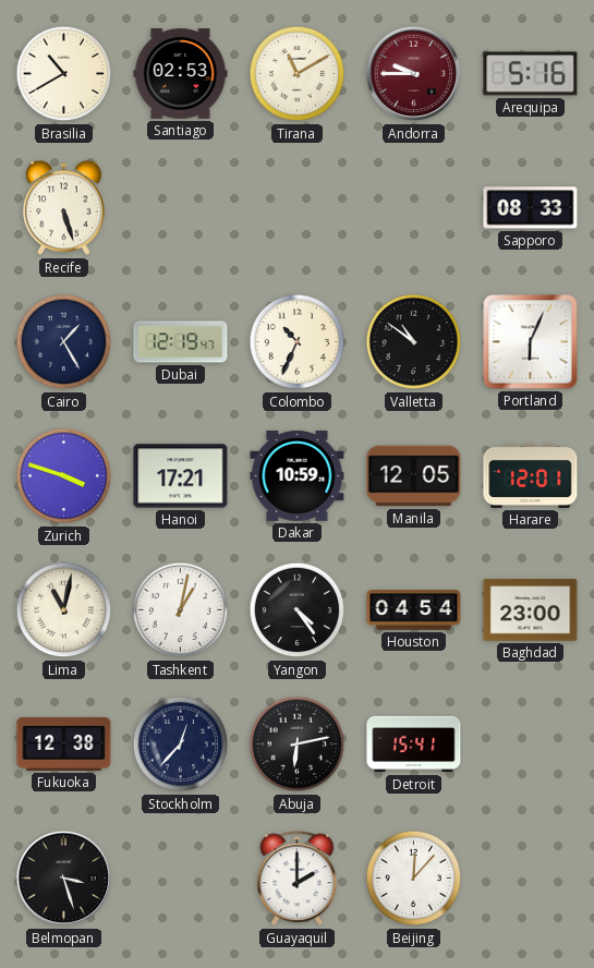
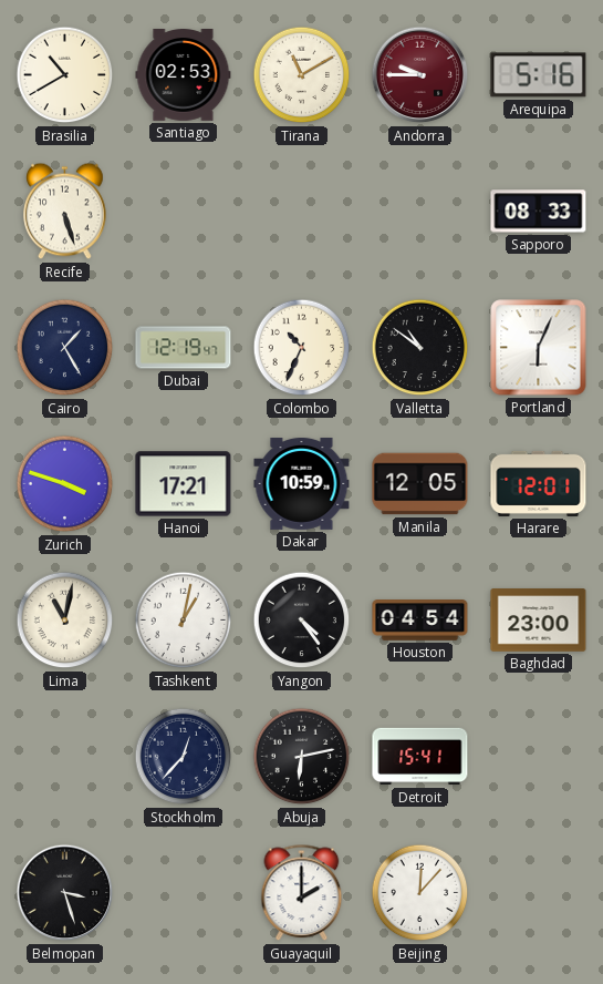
Fukuoka: 12:38 -> none
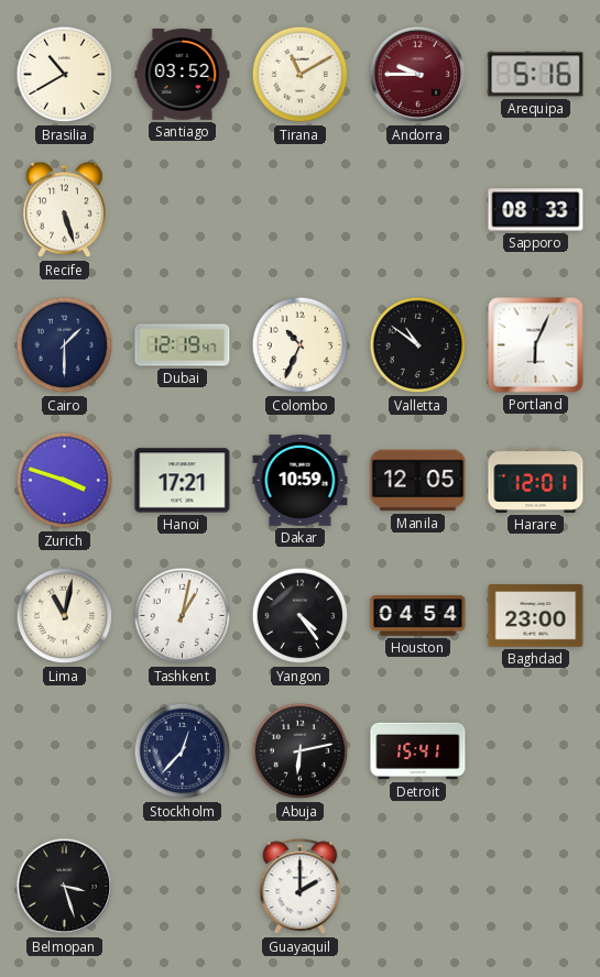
Santiago: 02:53 -> 03:52
Cairo: 1:25 -> 1:30
Beijing: 12:07 -> none
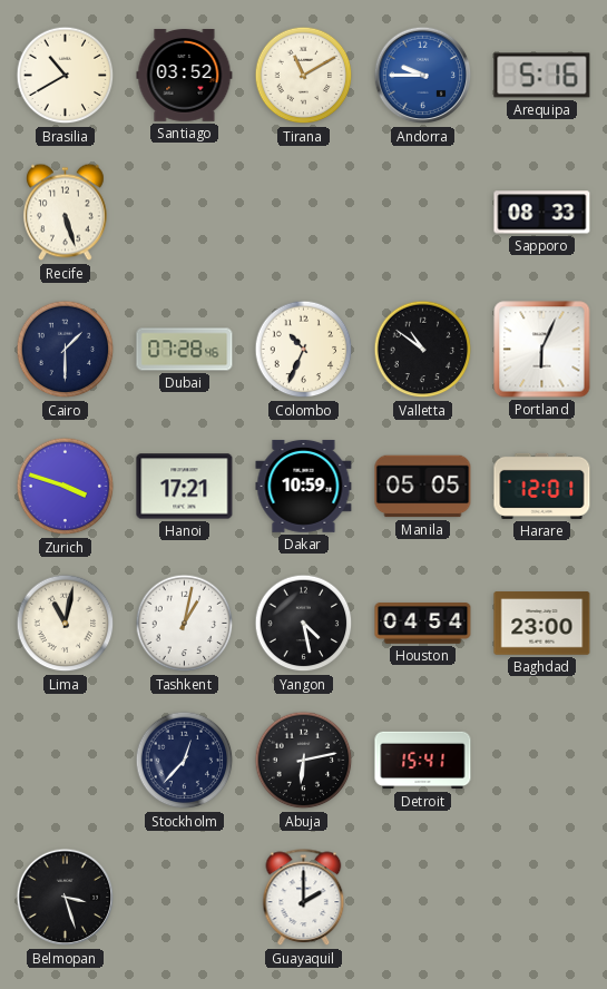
Andorra dial: burgundy -> blue
Dubai: 12:19 -> 07:28
Manila: 12:05 -> 05:05
Yangon: 4:24 -> 4:28
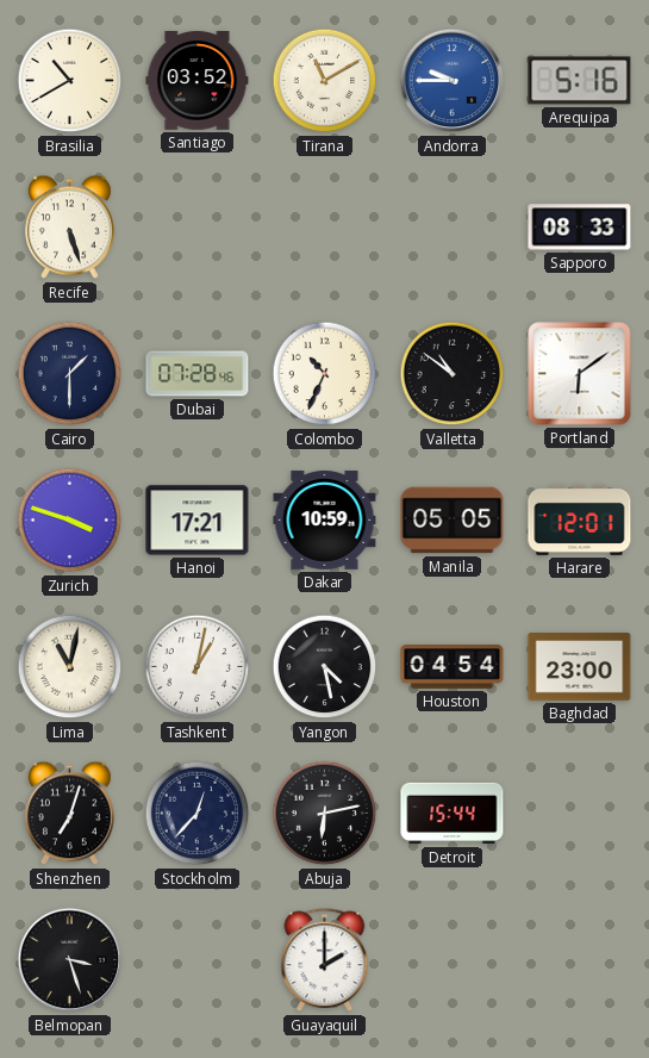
Portland: 6:04 -> 6:09
Shenzhen: none -> 7:03
Detroit: 15:41 -> 15:44
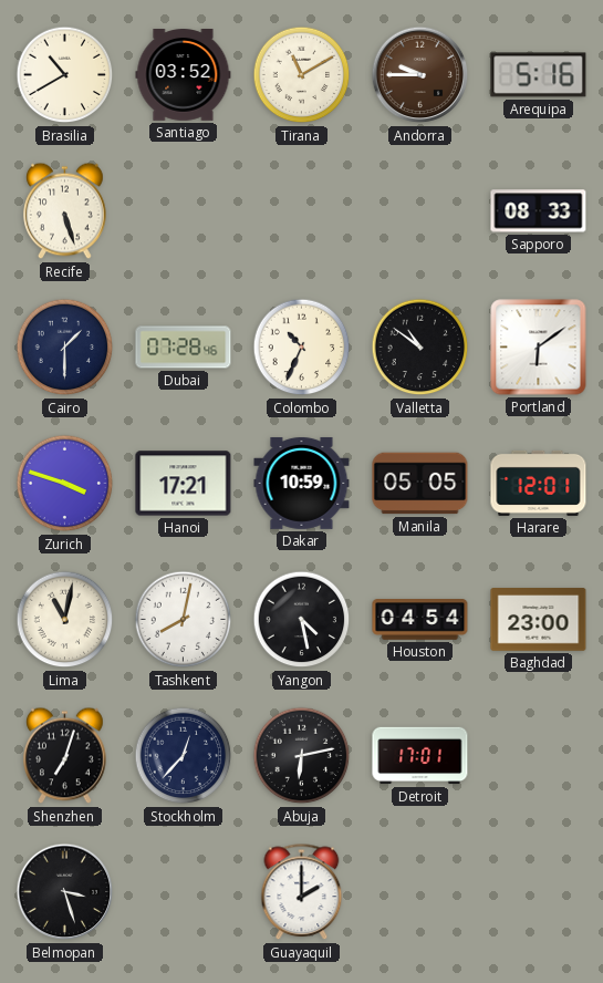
Andorra dial: blue -> brown
Tashkent: 1:02 -> 8:02
Detroit: 15:44 -> 17:01
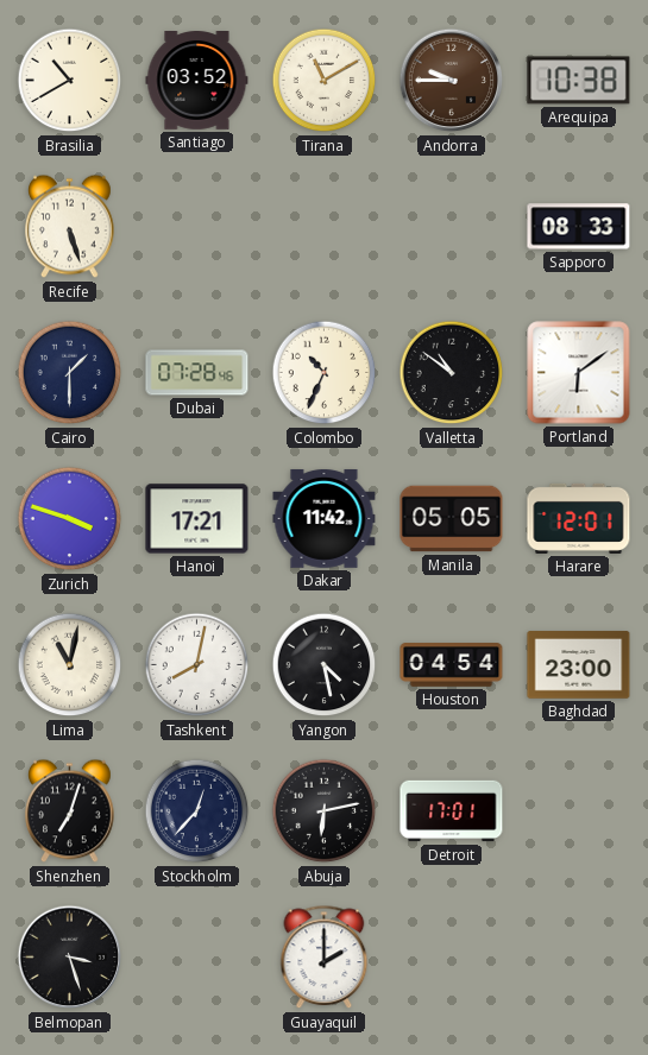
Arequipa: 5:16 -> 10:38
Dakar: 10:59 -> 11:42
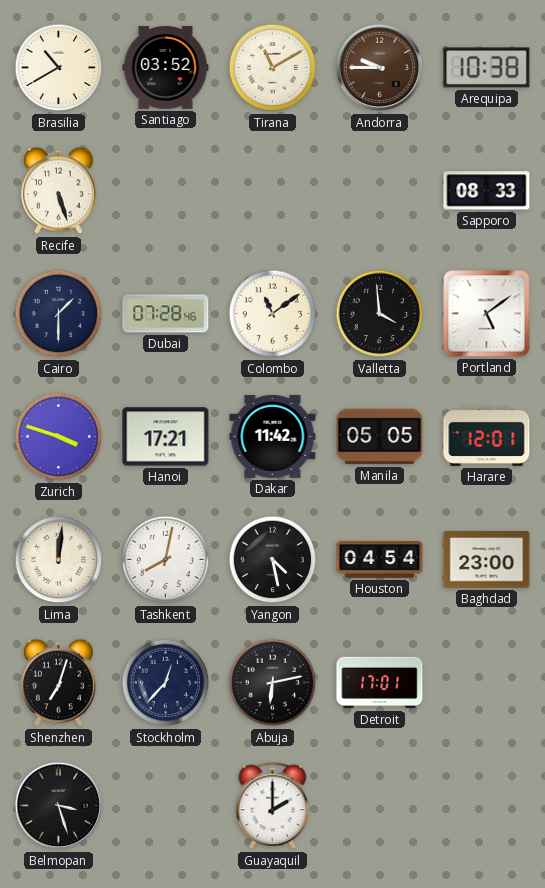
Colombo: 10:34 -> 11:09
Valletta: 10:51 -> 3:59
Portland: 6:09 -> 5:09
Lima: 11:02 -> 12:01
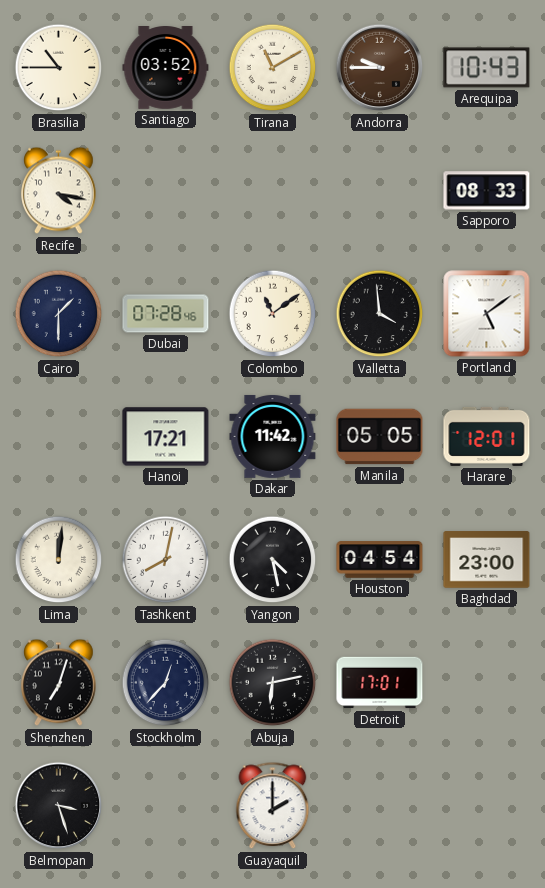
Brasilia: 10:40 -> 10:45
Arequipa: 10:38 -> 10:43
Recife: 5:27 -> 4:17
Zurich: 3:48 -> none
